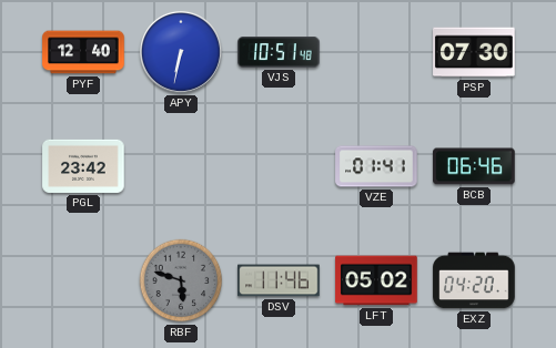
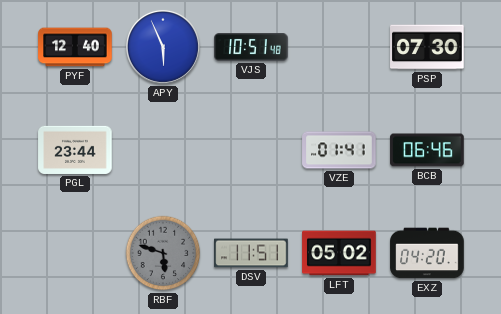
APY: 6:32 -> 5:56
PGL: 23:42 -> 23:44
DSV: 11:46 -> 11:51
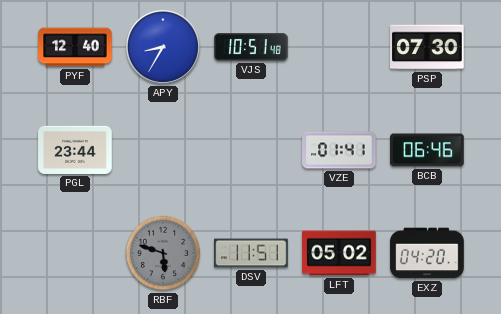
APY: 5:56 -> 8:35
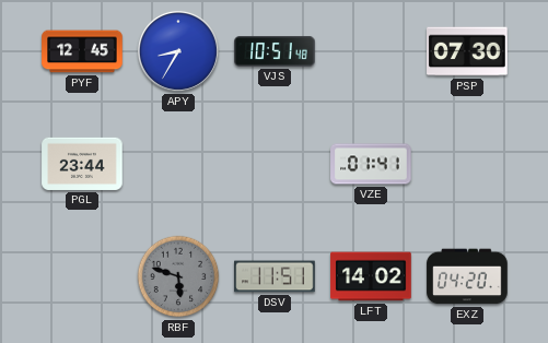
PYF: 12:40 -> 12:45
BCB: 06:46 -> none
LFT: 05:02 -> 14:02
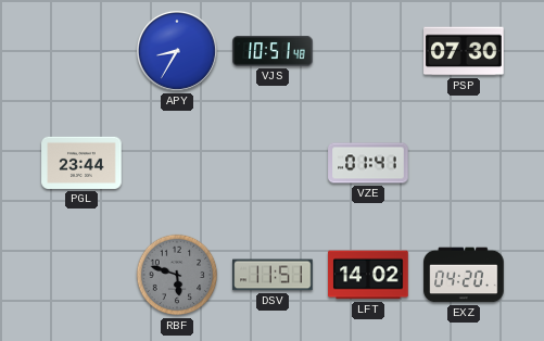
PYF: 12:45 -> none
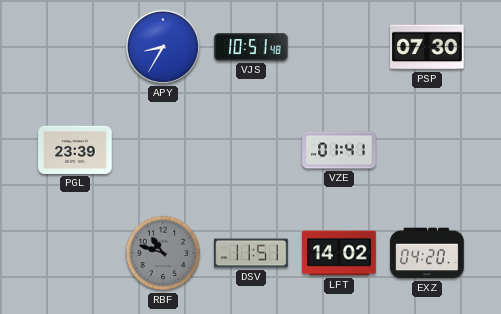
PGL: 23:44 -> 23:39
RBF: 5:48 -> 10:48
